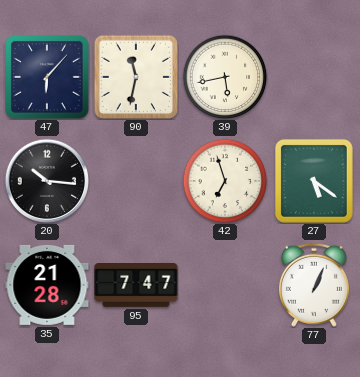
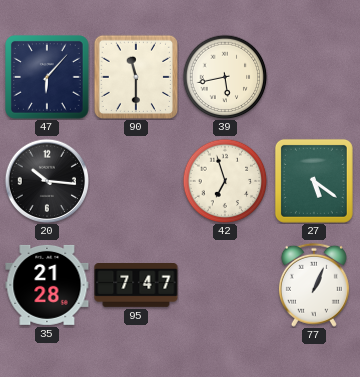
90: 11:32 -> 11:30
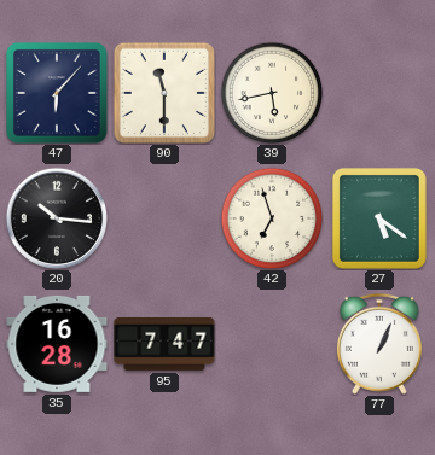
35: 21:28 -> 16:28
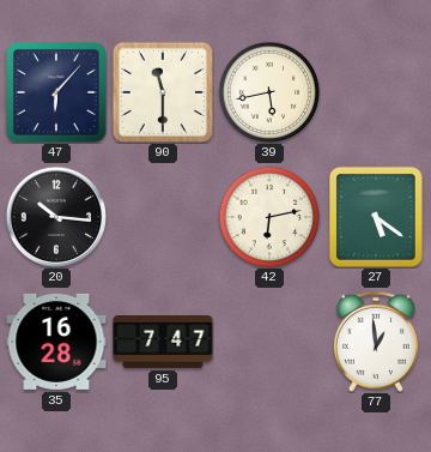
42: 6:57 -> 6:13
77: 1:04 -> 12:59
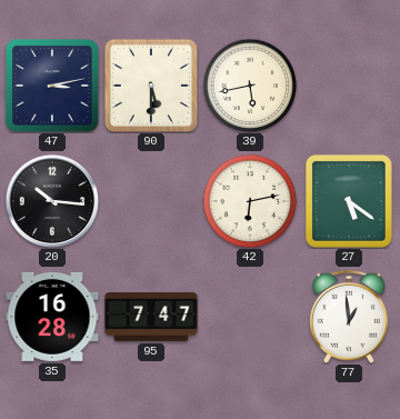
47: 6:07 -> 3:13
90: 11:30 -> 5:30
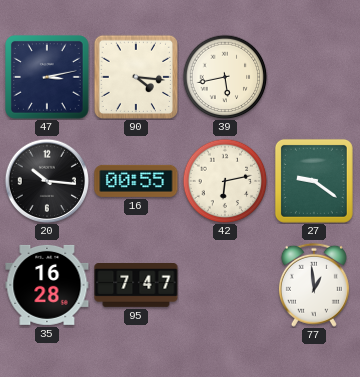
90: 5:30 -> 4:16
16: none -> 00:55
27: 5:21 -> 9:21
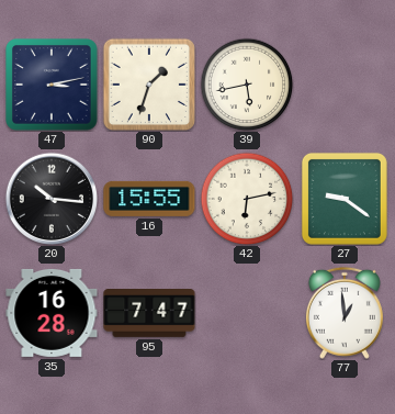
90: 4:16 -> 1:33
16: 00:55 -> 15:55
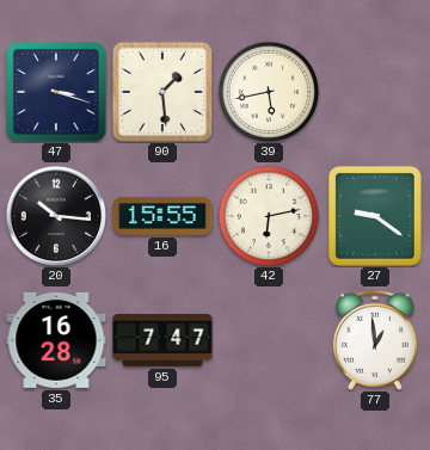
47: 3:13 -> 3:18
90: 1:33 -> 1:29
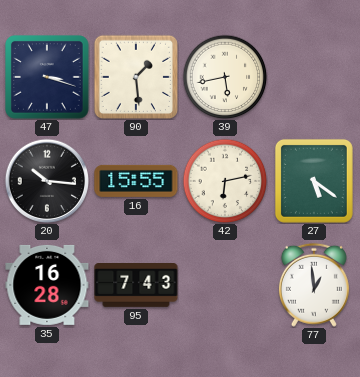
27: 9:21 -> 5:21
95: 7:47 -> 7:43
